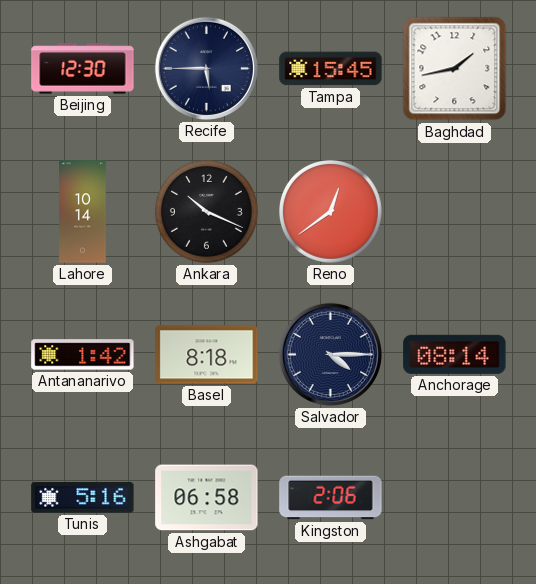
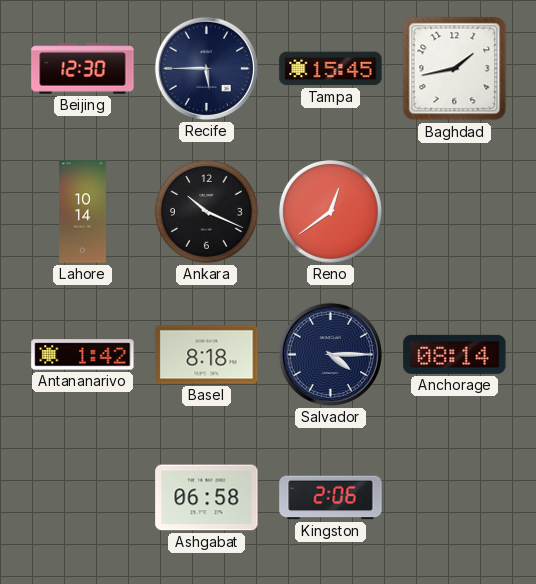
Tunis: 5:16 -> none
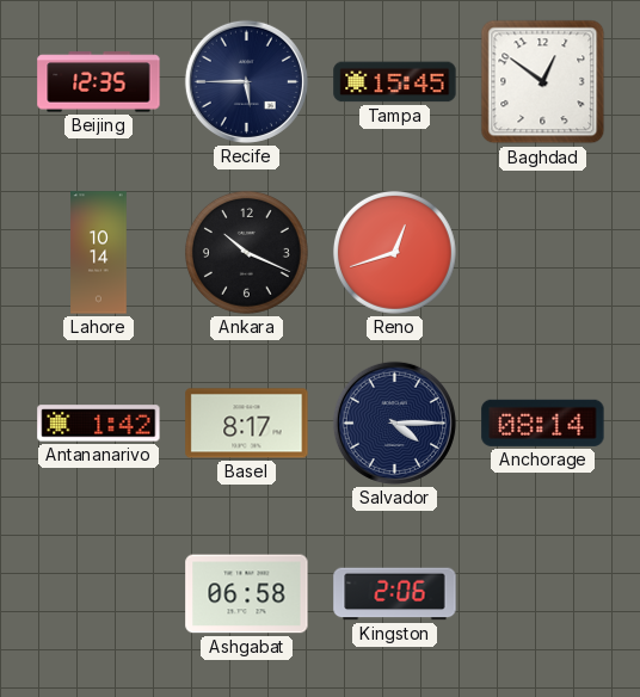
Beijing: 12:30 -> 12:35
Baghdad: 1:43 -> 12:51
Reno: 12:39 -> 12:42
Basel: 8:18 -> 8:17
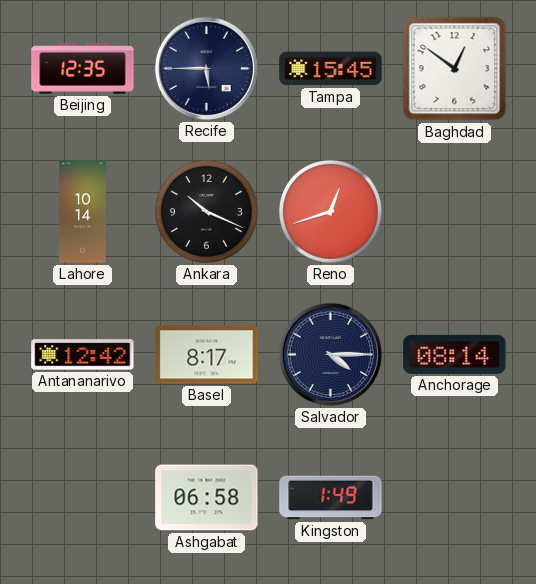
Antananarivo: 1:42 -> 12:42
Kingston: 2:06 -> 1:49
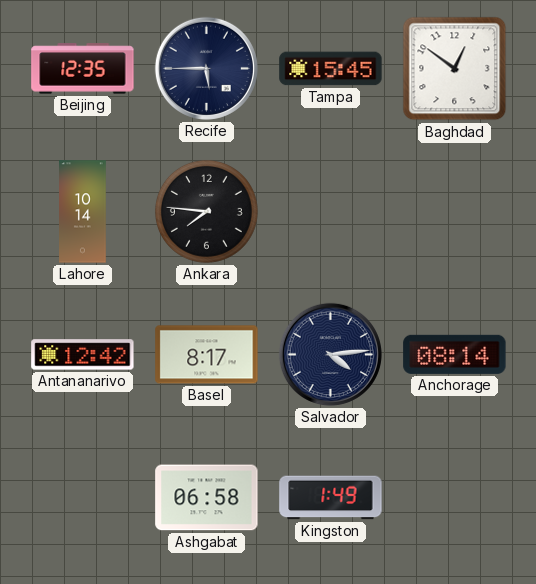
Ankara: 10:19 -> 7:46
Reno: 12:42 -> none
Salvador: 4:15 -> 4:14
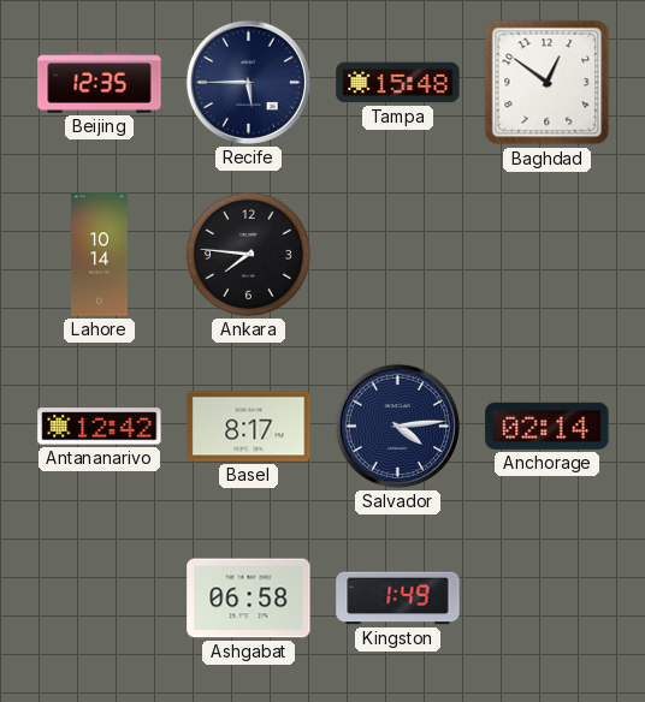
Tampa: 15:45 -> 15:48
Anchorage: 08:14 -> 02:14
